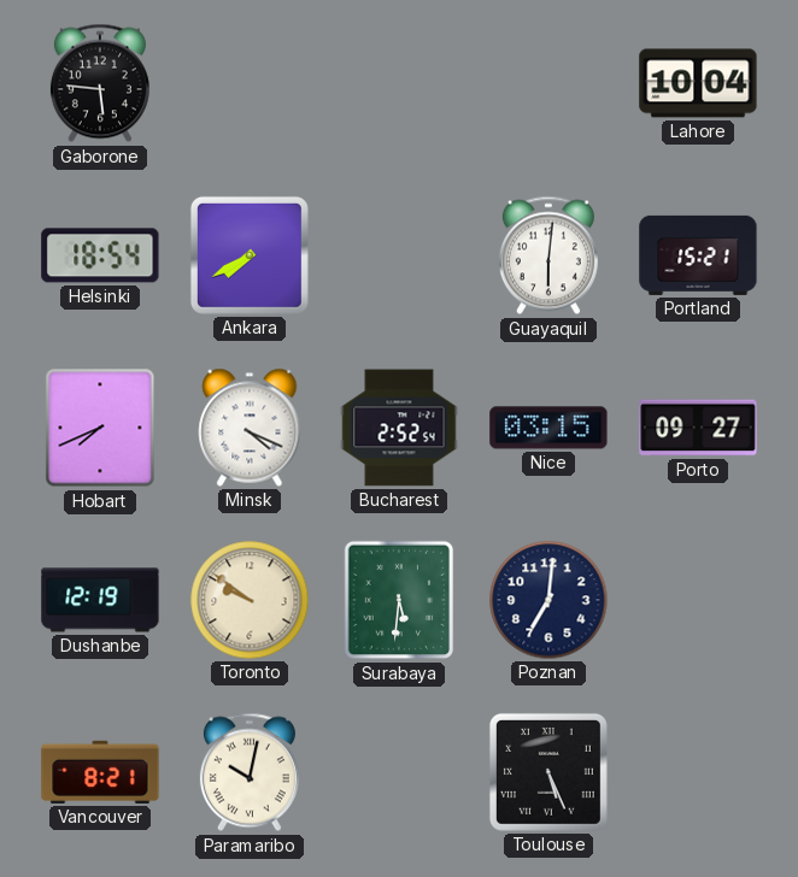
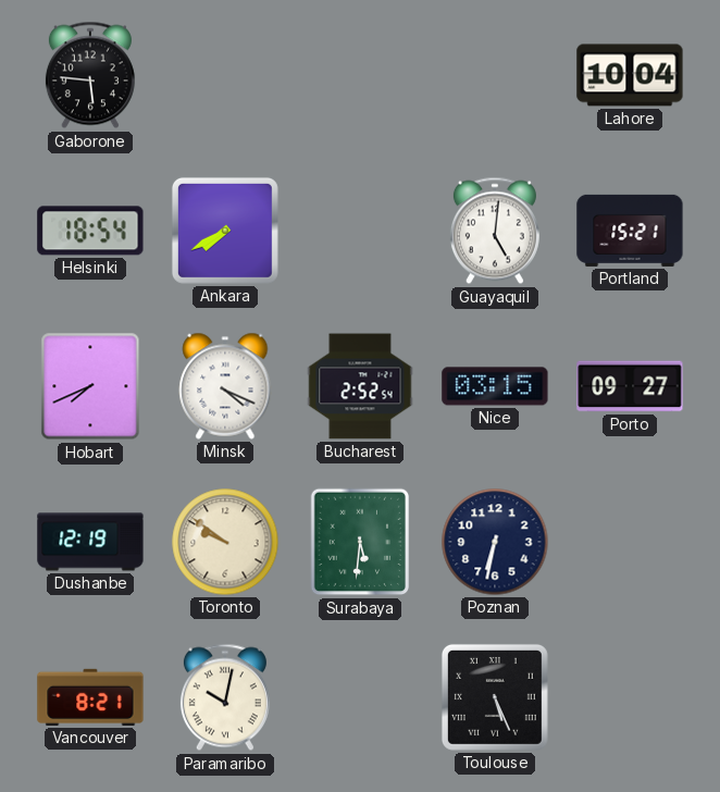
Guayaquil: 6:01 -> 5:01
Poznan: 7:01 -> 6:32
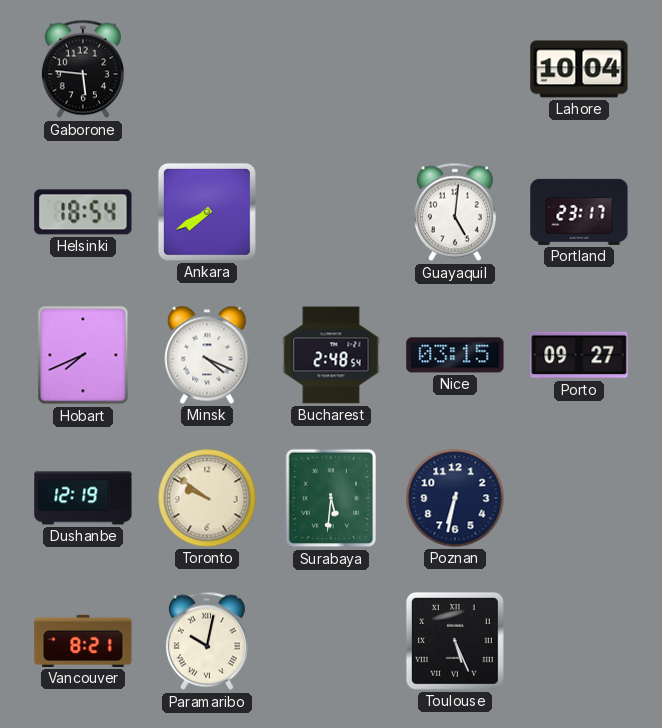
Portland: 15:21 -> 23:17
Bucharest: 2:52 -> 2:48
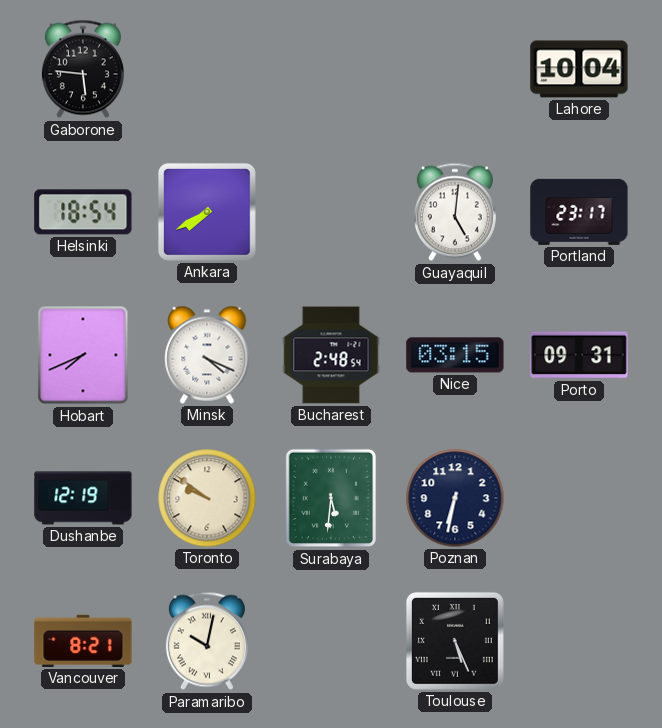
Porto: 09:27 -> 09:31
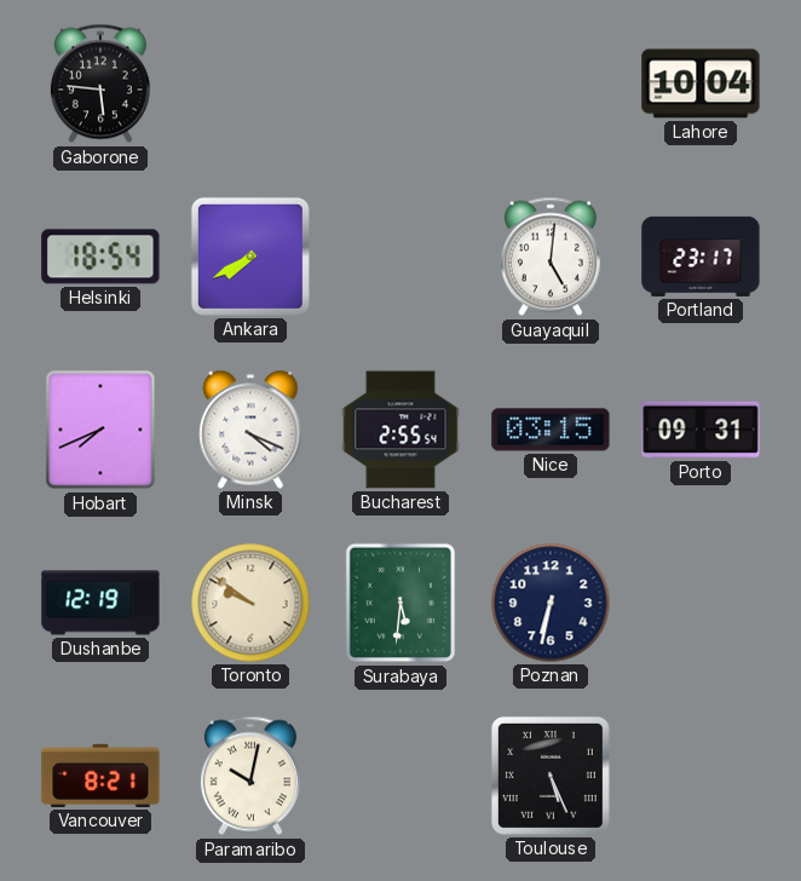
Bucharest: 2:48 -> 2:55
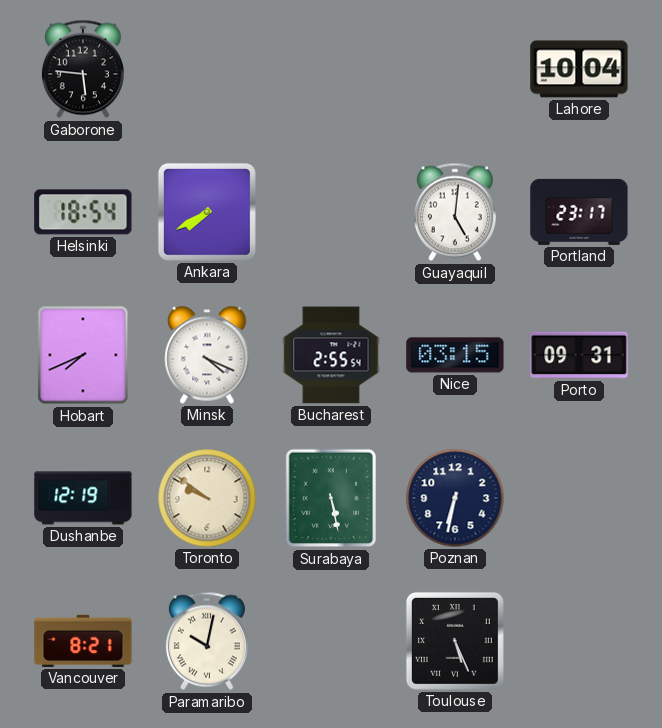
Surabaya: 5:31 -> 5:28
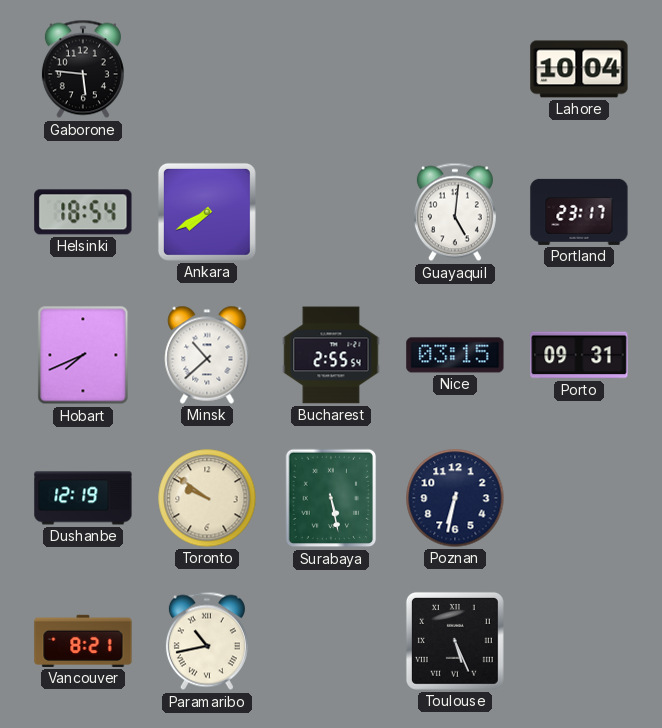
Minsk: 4:19 -> 10:38
Paramaribo: 10:02 -> 10:43
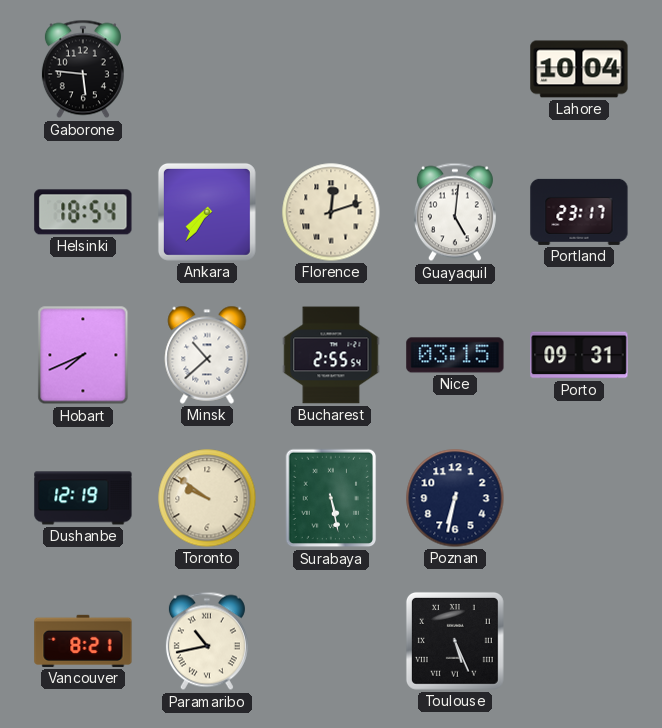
Ankara: 7:40 -> 7:36
Florence: none -> 12:12
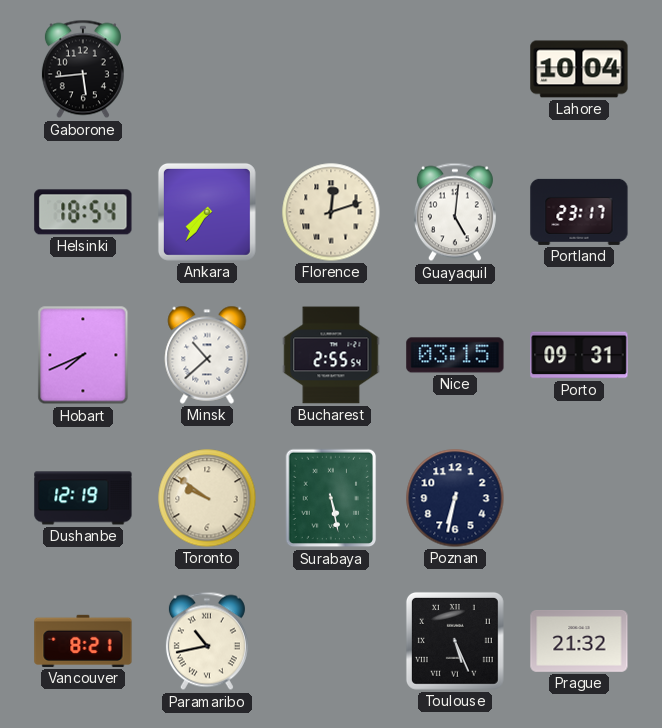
Gaborone: 5:46 -> 5:44
Prague: none -> 21:32
